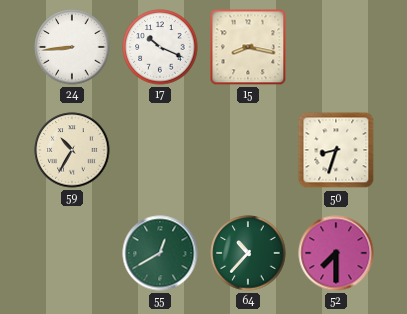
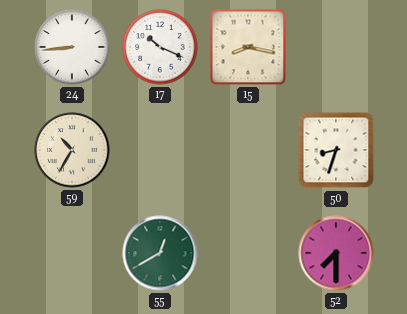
64: 10:37 -> none
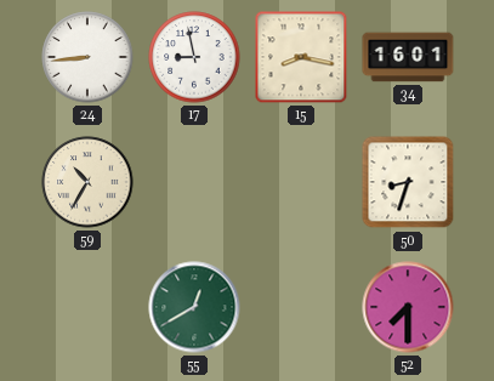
17: 10:19 -> 8:58
34: none -> 16:01
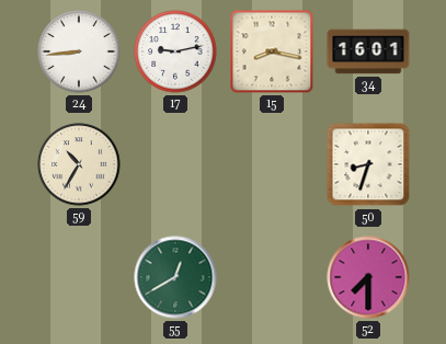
17: 8:58 -> 9:13
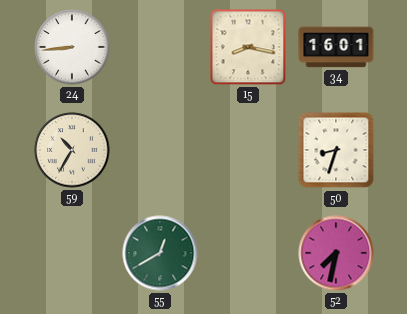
17: 9:13 -> none
52: 7:30 -> 7:32
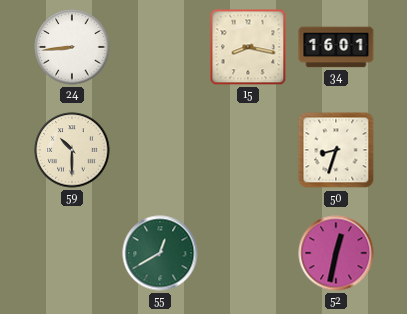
59: 10:35 -> 10:30
52: 7:32 -> 12:32
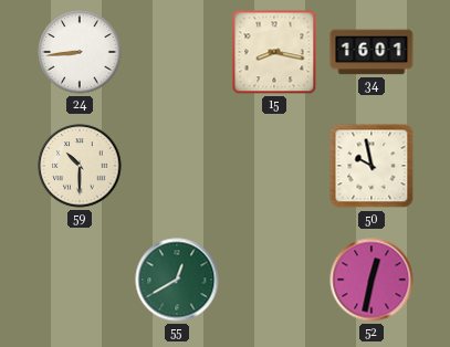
50: 8:33 -> 9:58
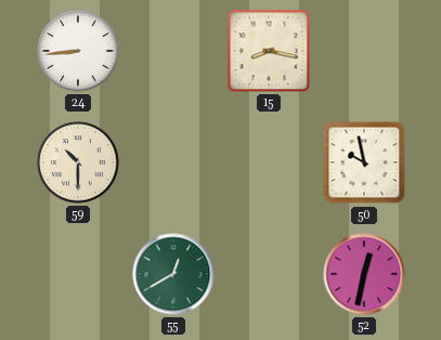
34: 16:01 -> none
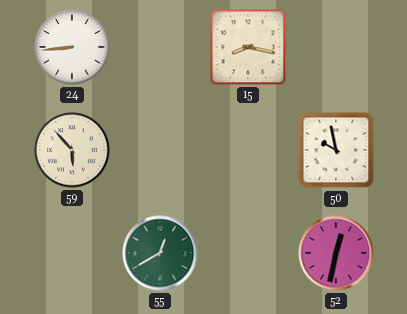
59: 10:30 -> 5:53
